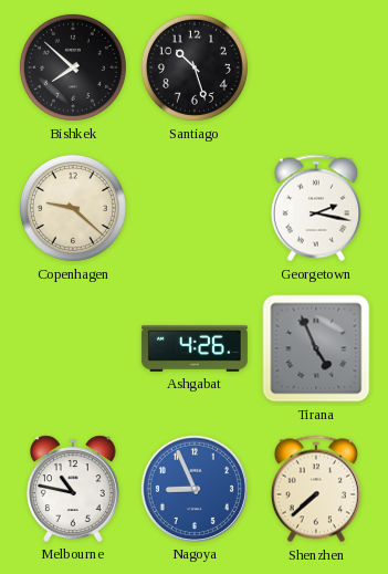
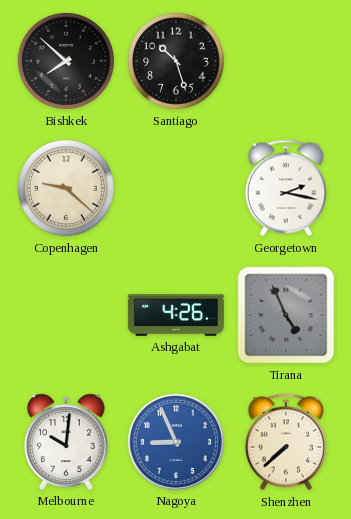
Melbourne: 10:47 -> 10:01
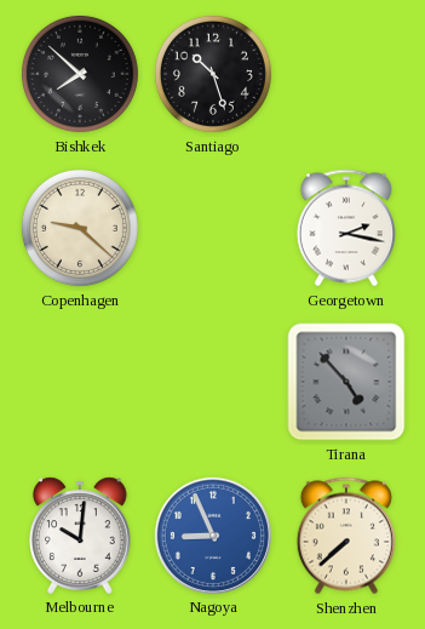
Ashgabat: 4:26 -> none
Tirana: 4:56 -> 4:53
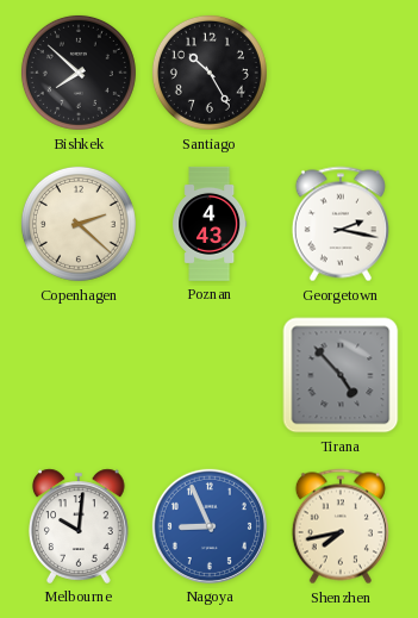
Santiago: 10:27 -> 10:25
Copenhagen: 9:22 -> 2:22
Poznan: none -> 4:43
Shenzhen: 7:38 -> 7:43
